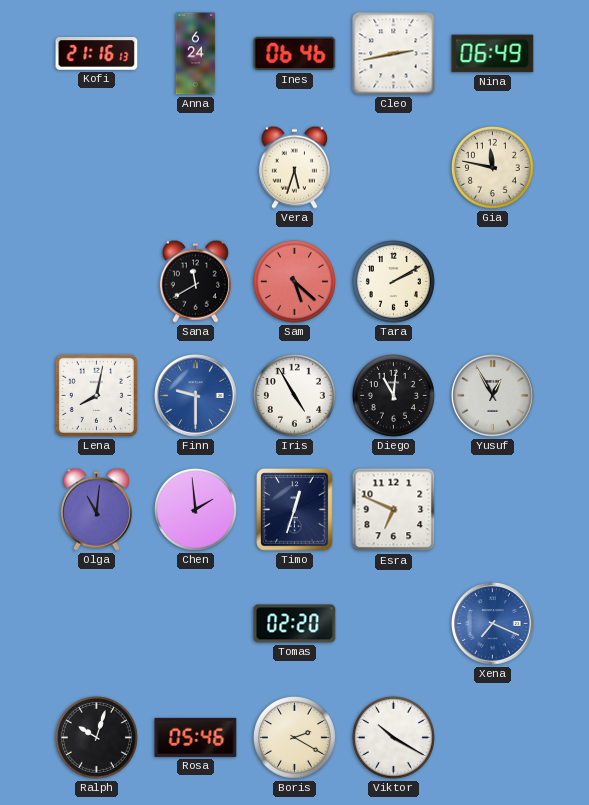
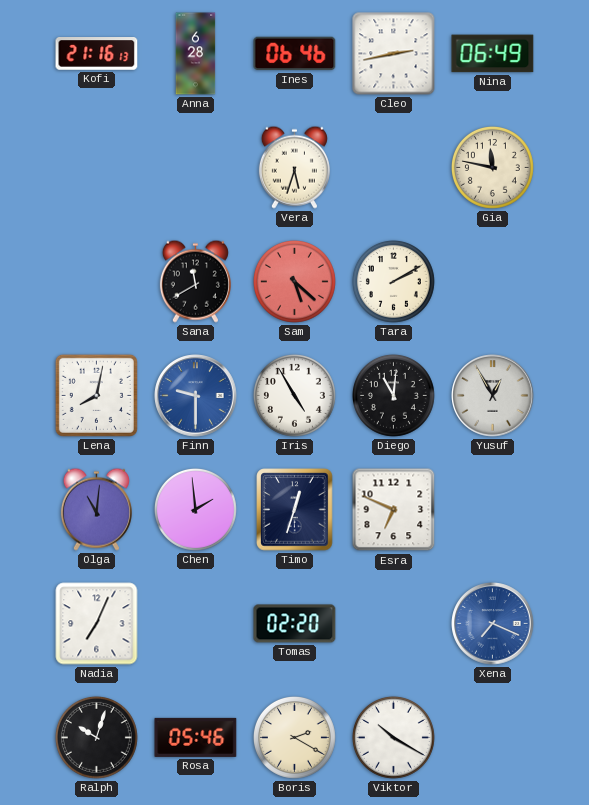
Anna: 6:24 -> 6:28
Nadia: none -> 7:04
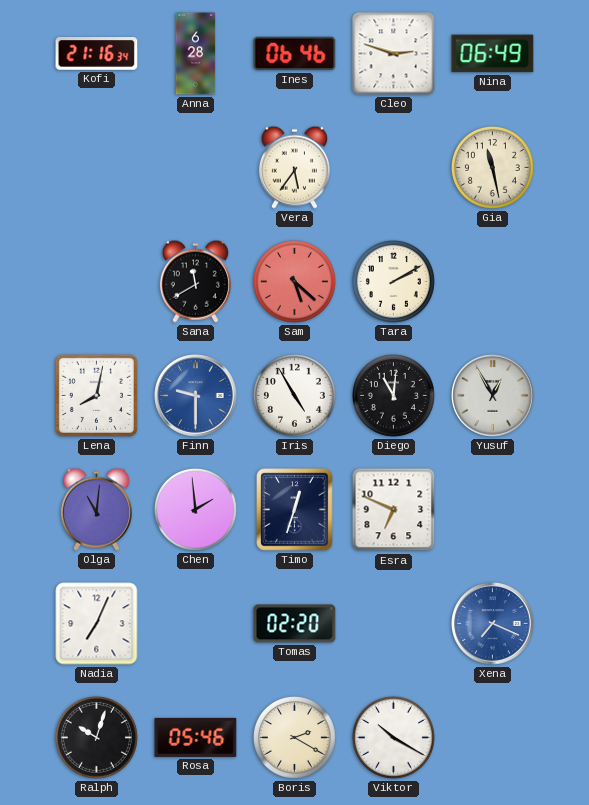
Kofi: 21:16:13 -> 21:16:34
Cleo: 2:43 -> 2:48
Vera: 5:33 -> 5:36
Gia: 11:47 -> 11:28
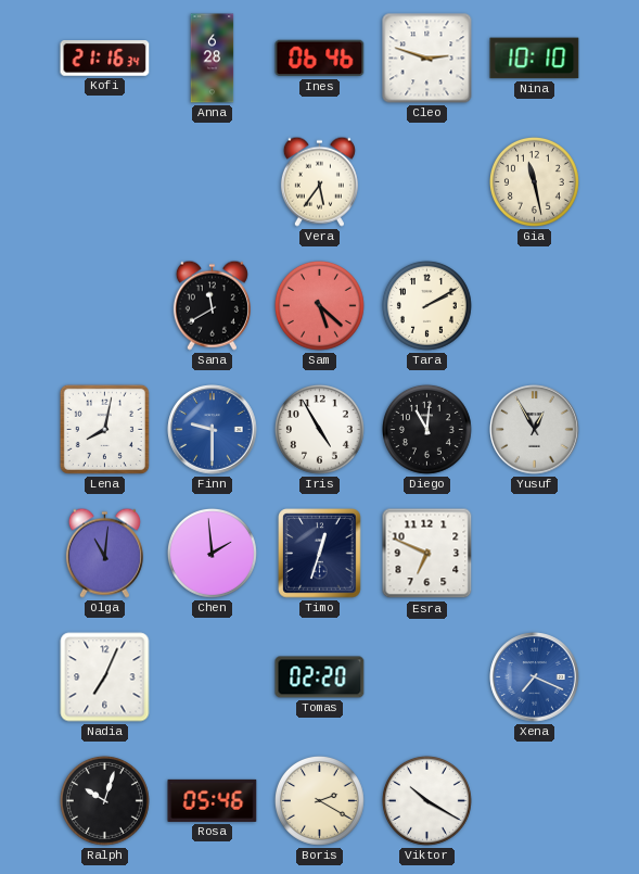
Nina: 06:49 -> 10:10
